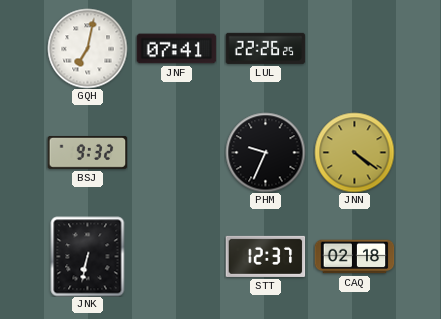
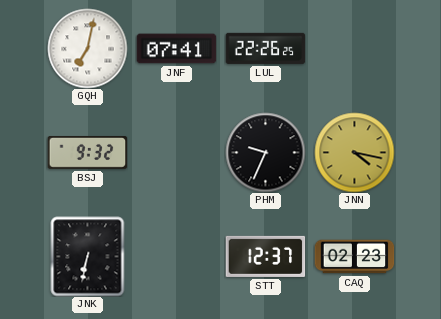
JNN: 4:21 -> 4:17
CAQ: 02:18 -> 02:23
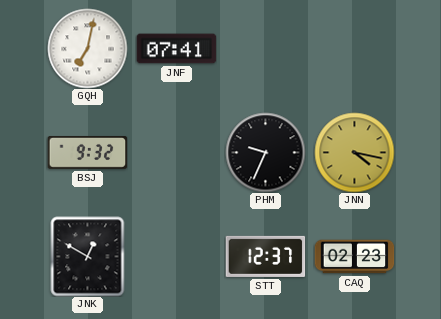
LUL: 22:26 -> none
JNK: 6:32 -> 12:50
